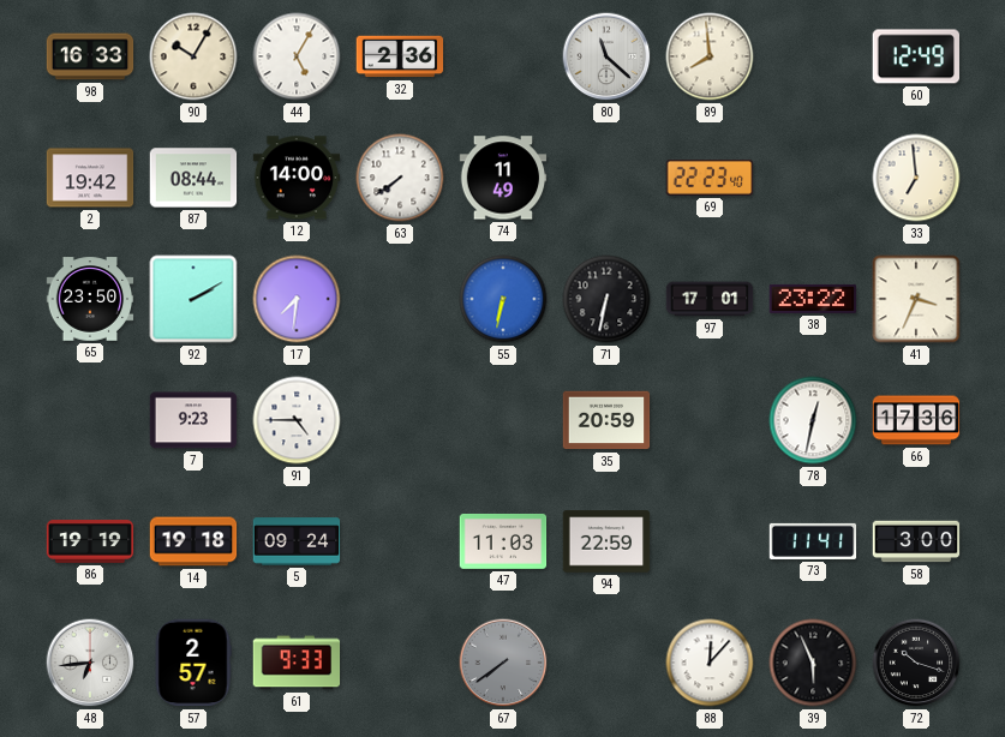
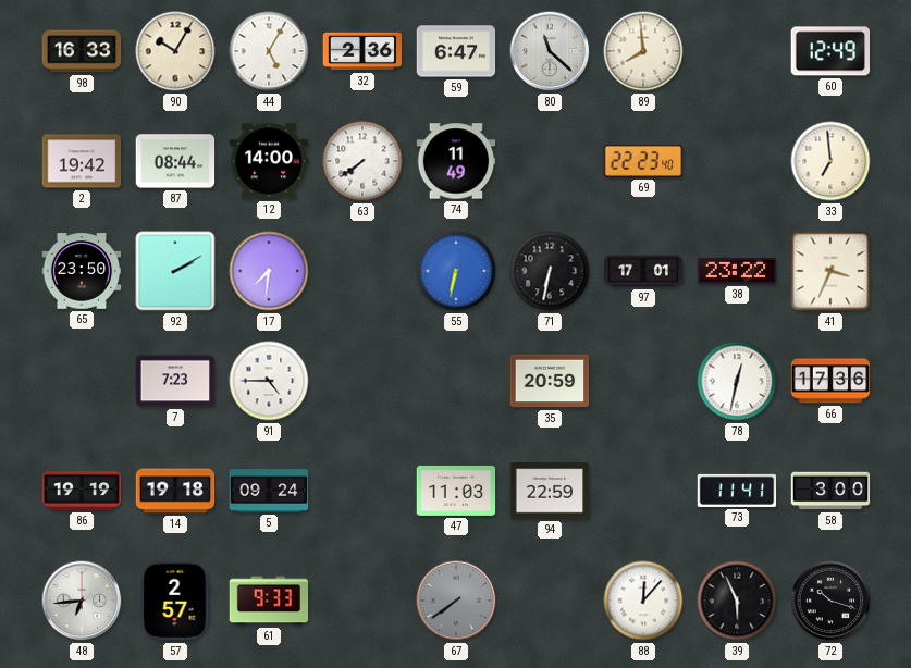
59: none -> 6:47
7: 9:23 -> 7:23
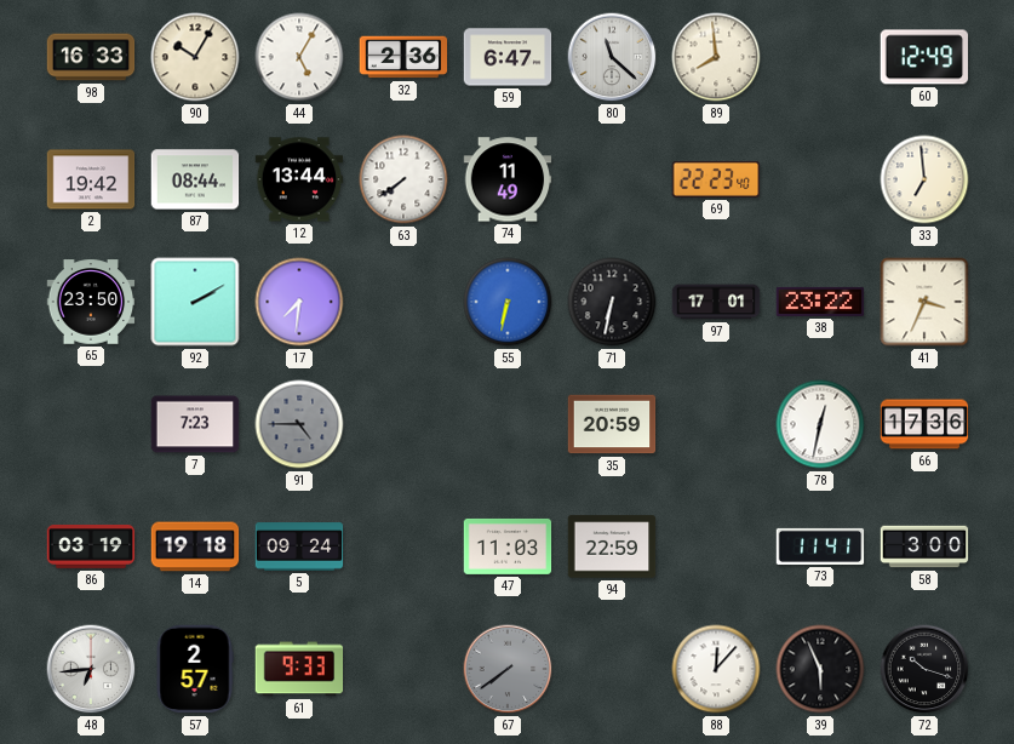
12: 14:00 -> 13:44
91 dial: white -> grey
86: 19:19 -> 03:19
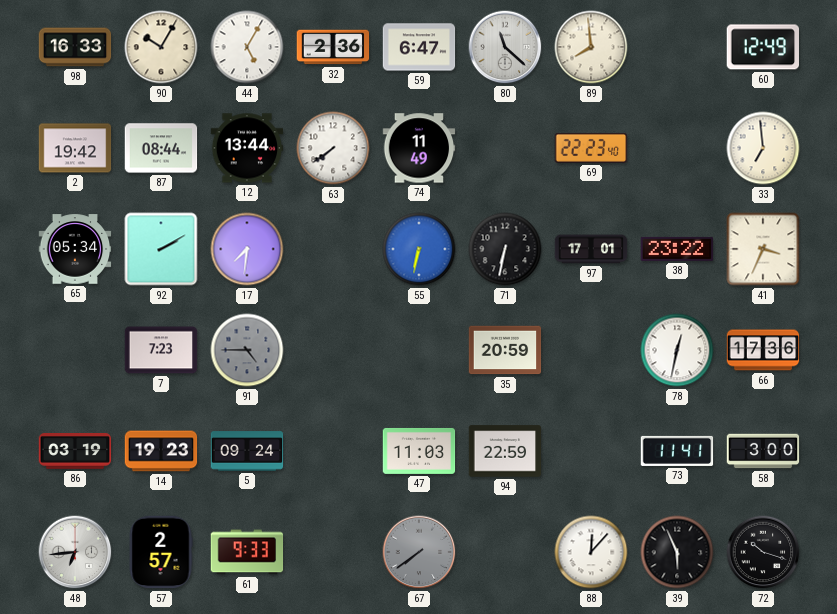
65: 23:50 -> 05:34
14: 19:18 -> 19:23
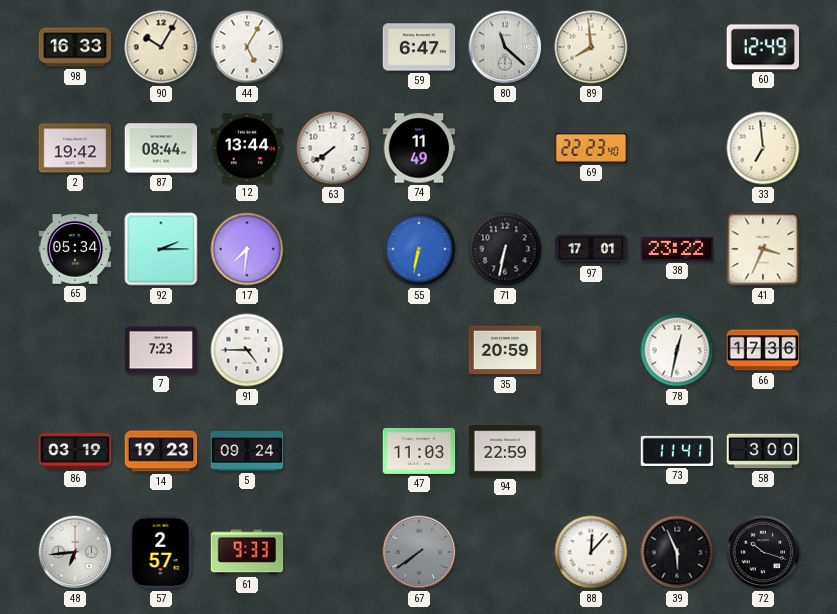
32: 2:36 -> none
92: 2:10 -> 2:15
91 dial: grey -> white
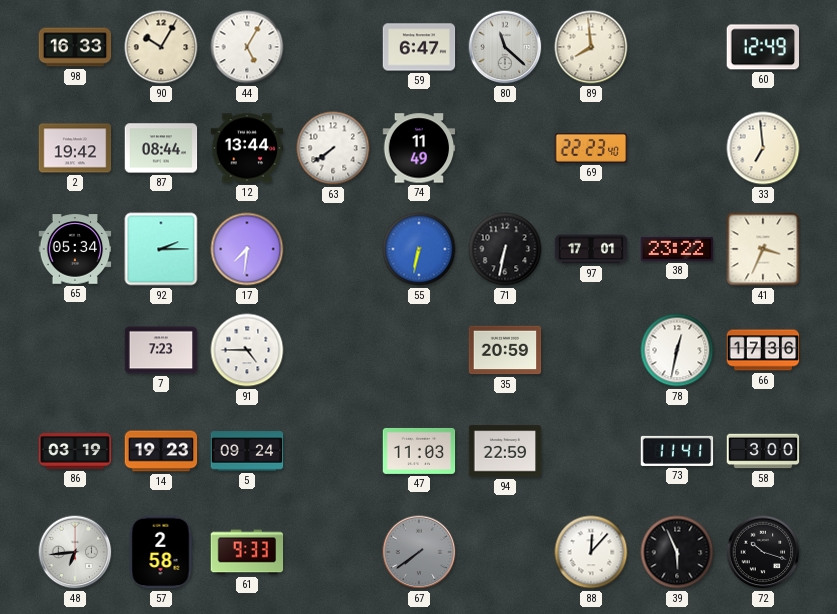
57: 2:57 -> 2:58
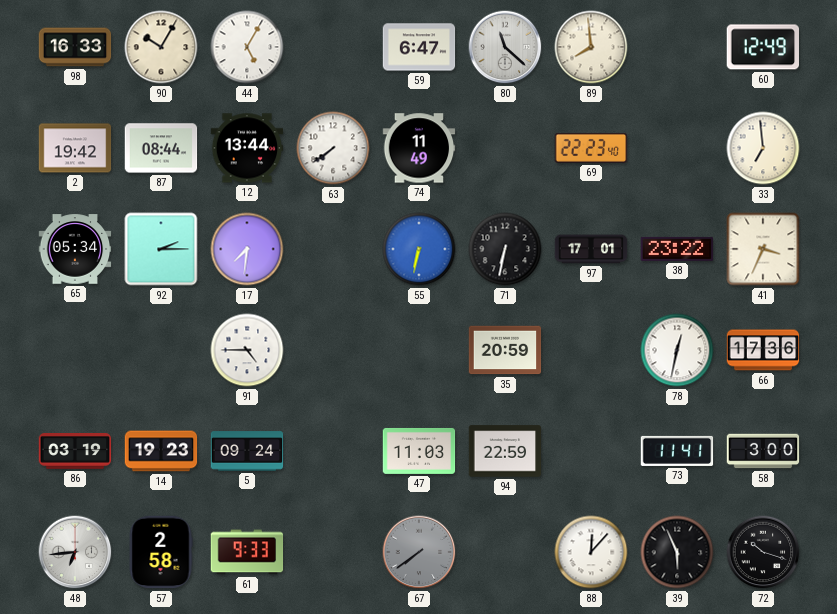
7: 7:23 -> none
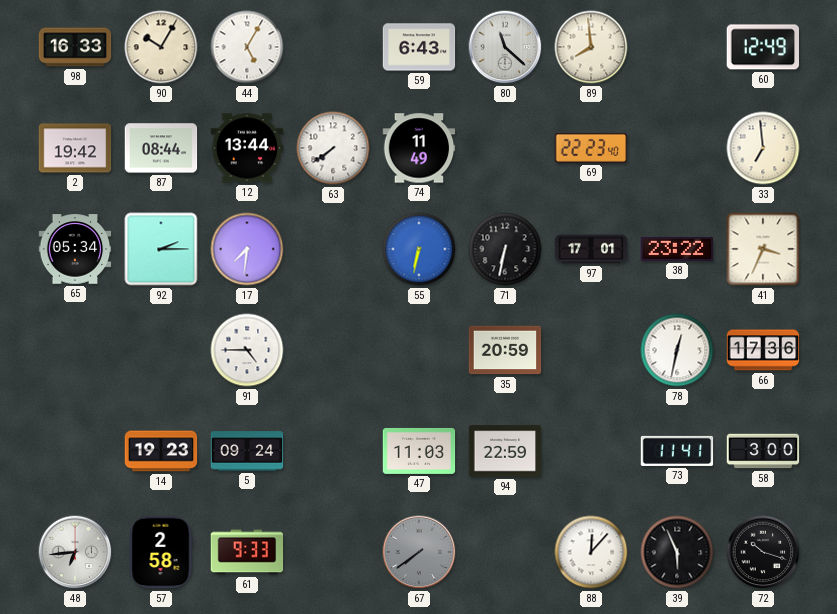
59: 6:47 -> 6:43
86: 03:19 -> none
